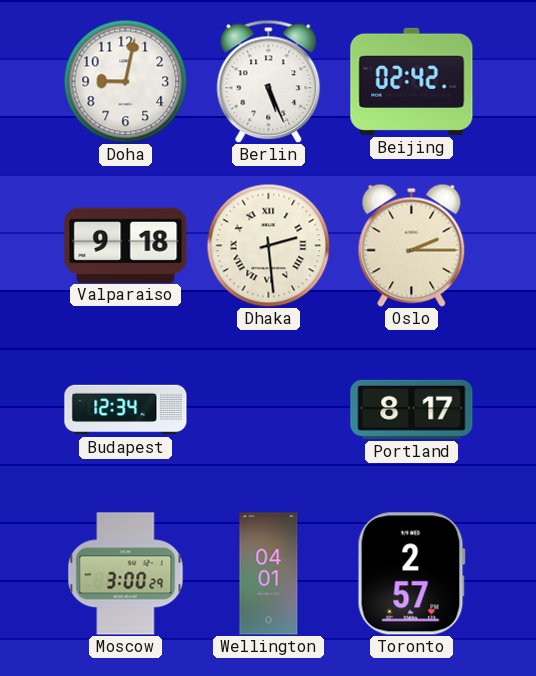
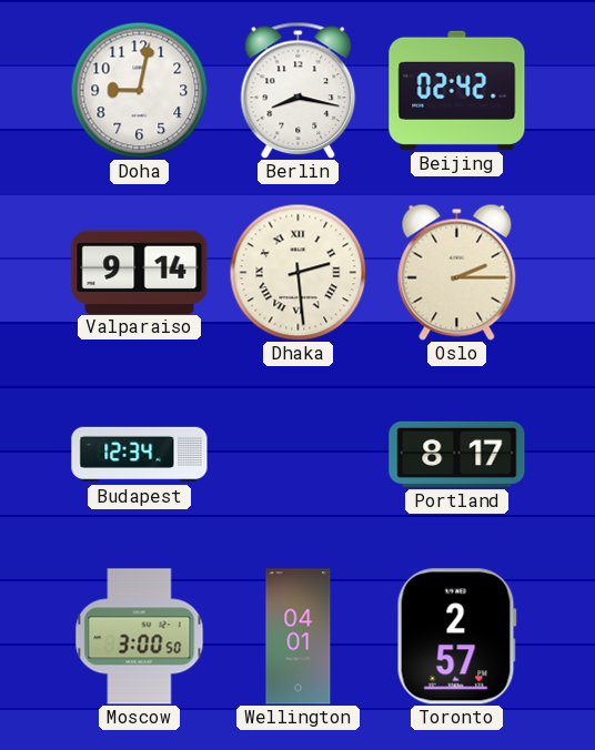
Berlin: 5:26 -> 8:17
Valparaiso: 9:18 -> 9:14
Moscow: 3:00:29 -> 3:00:50
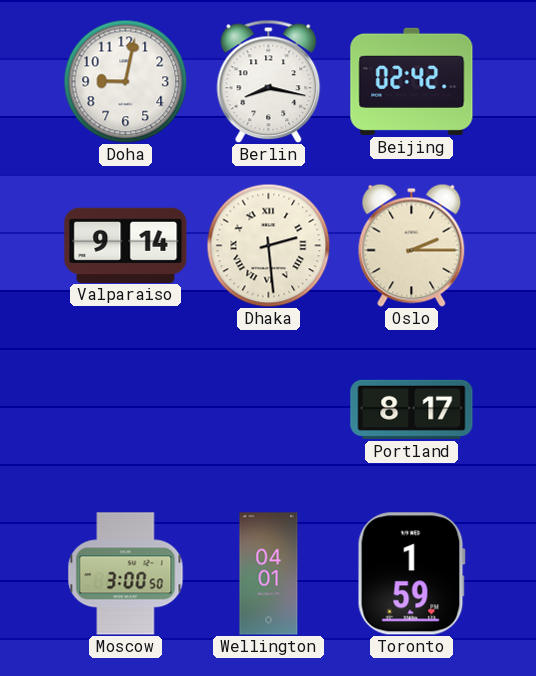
Budapest: 12:34 -> none
Toronto: 2:57 -> 1:59
